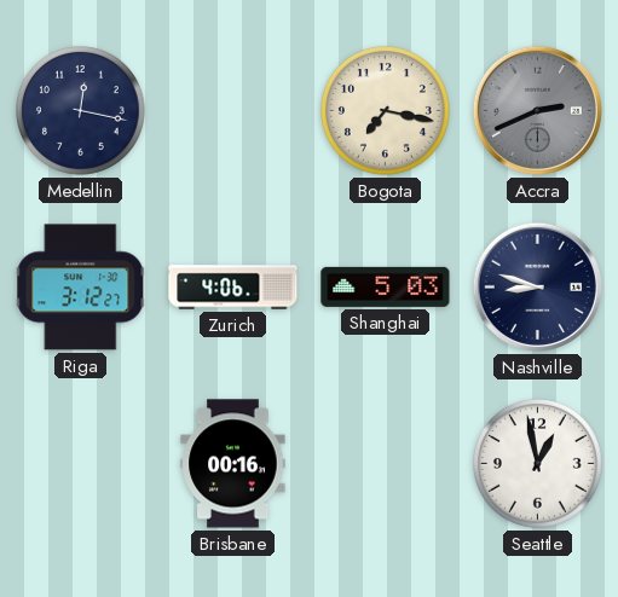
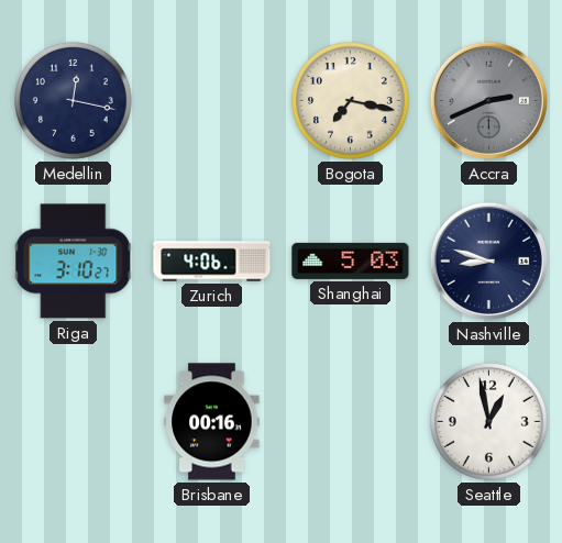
Riga: 3:12 -> 3:10
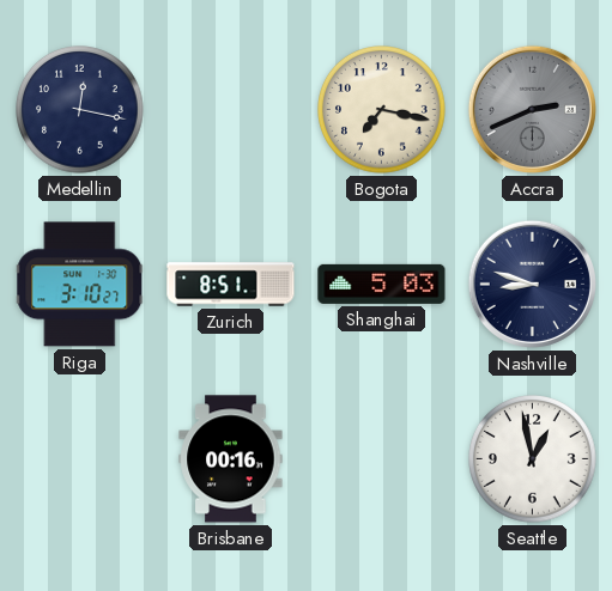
Zurich: 4:06 -> 8:51
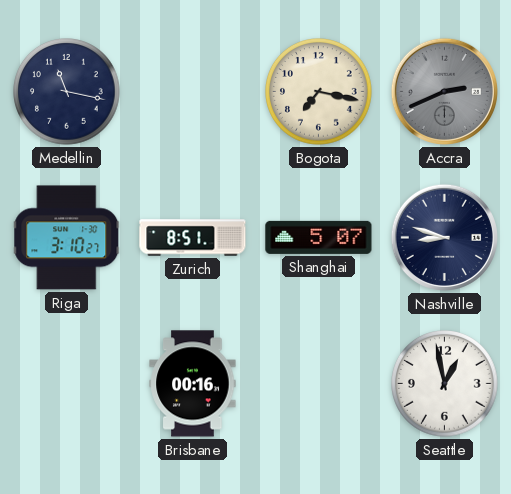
Medellin: 12:17 -> 11:17
Shanghai: 5:03 -> 5:07
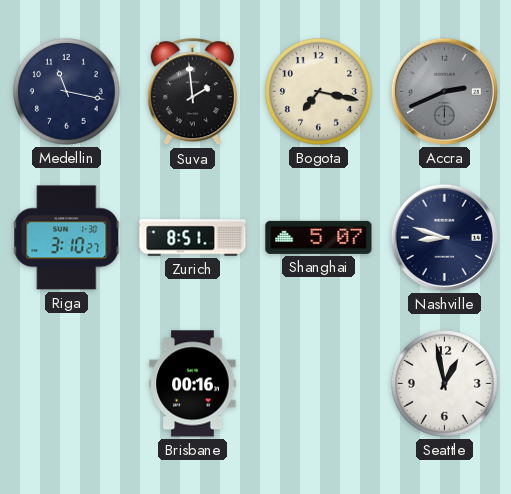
Suva: none -> 1:59
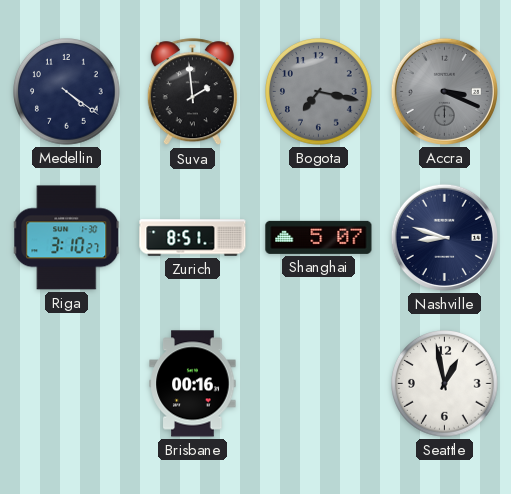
Medellin: 11:17 -> 4:21
Bogota dial: cream -> grey
Accra: 2:41 -> 3:19
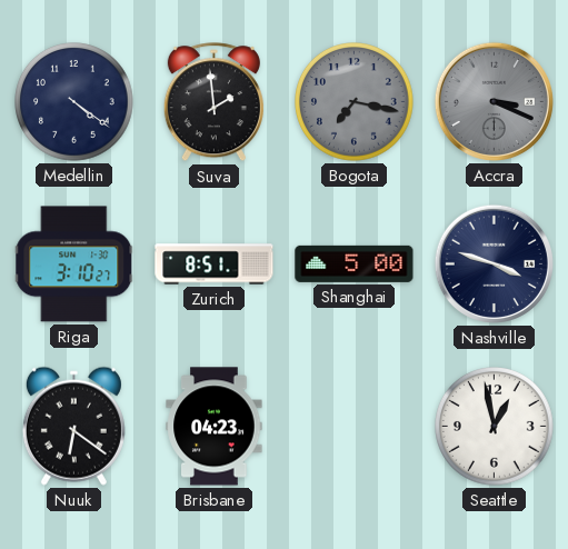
Shanghai: 5:07 -> 5:00
Nashville: 8:48 -> 3:48
Nuuk: none -> 6:21
Brisbane: 00:16 -> 04:23
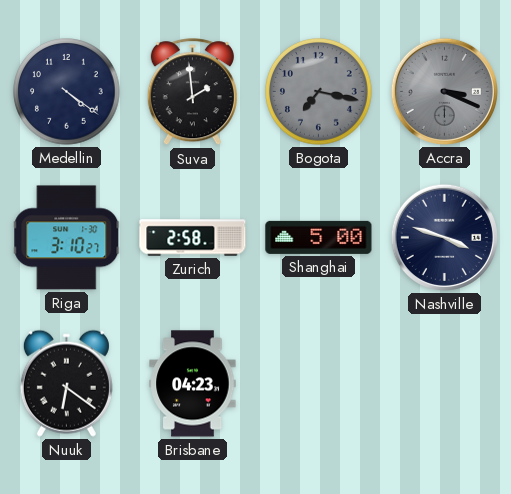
Zurich: 8:51 -> 2:58
Seattle: 12:58 -> none
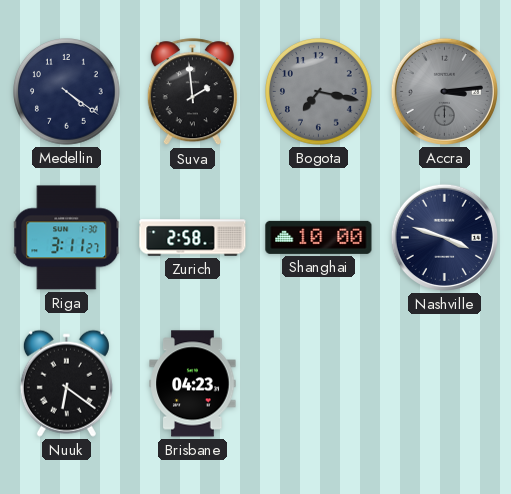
Accra: 3:19 -> 3:14
Riga: 3:10 -> 3:11
Shanghai: 5:00 -> 10:00
